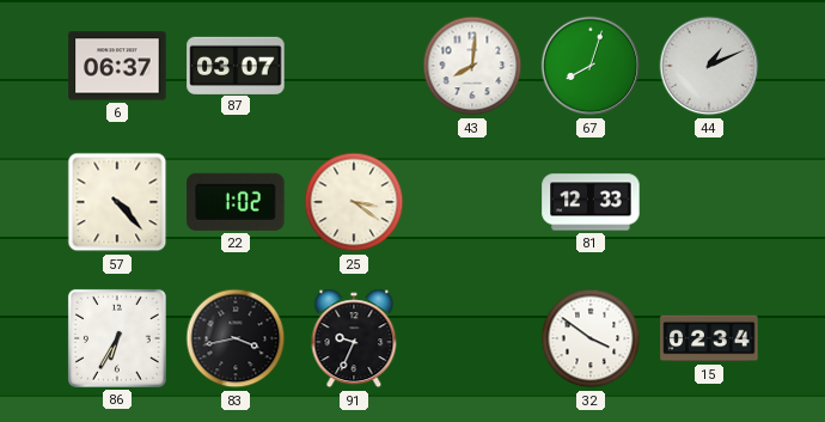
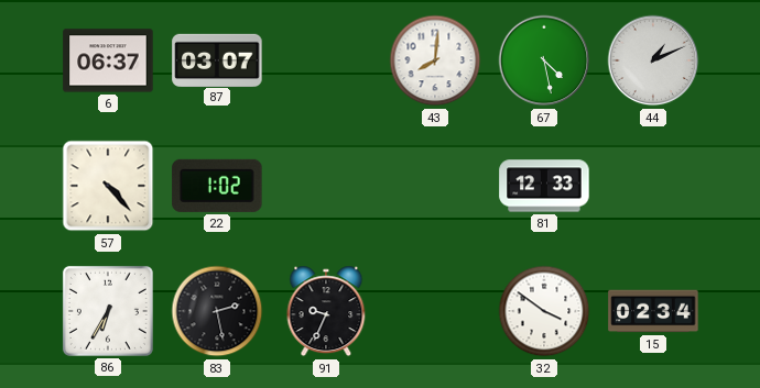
67: 8:03 -> 4:28
25: 3:21 -> none
83: 3:43 -> 2:28
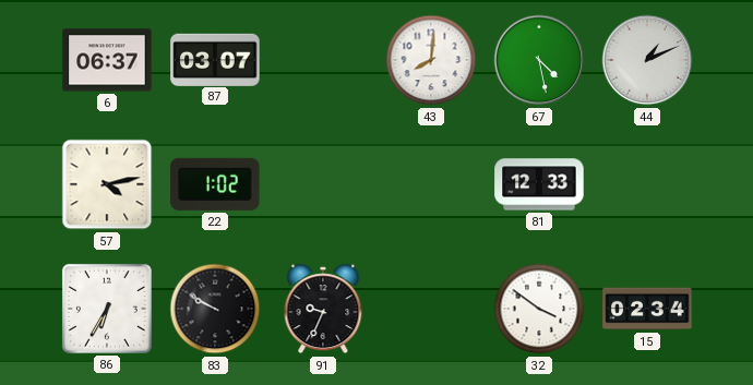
57: 4:23 -> 4:13
83: 2:28 -> 9:50
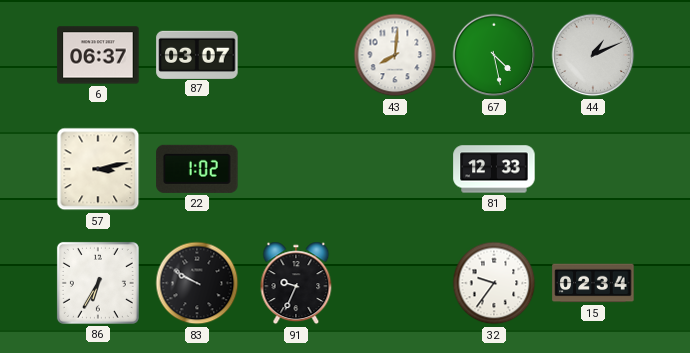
57: 4:13 -> 3:13
32: 3:51 -> 9:36
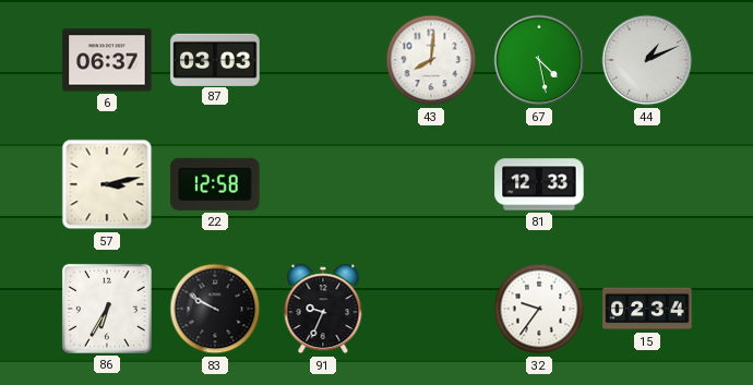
87: 03:07 -> 03:03
22: 1:02 -> 12:58
